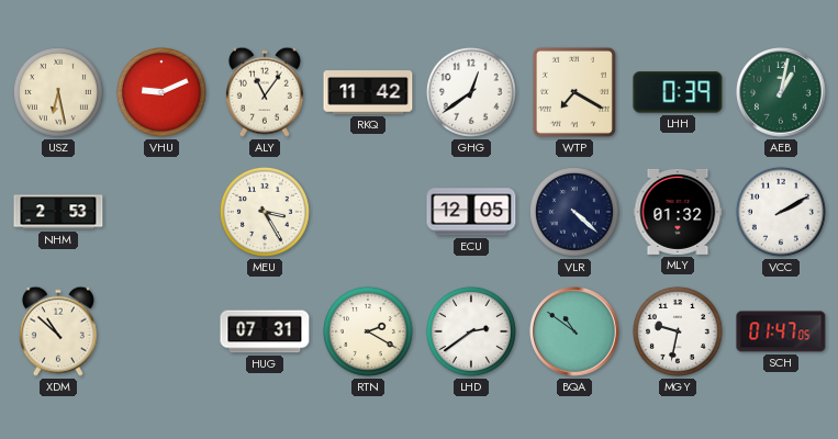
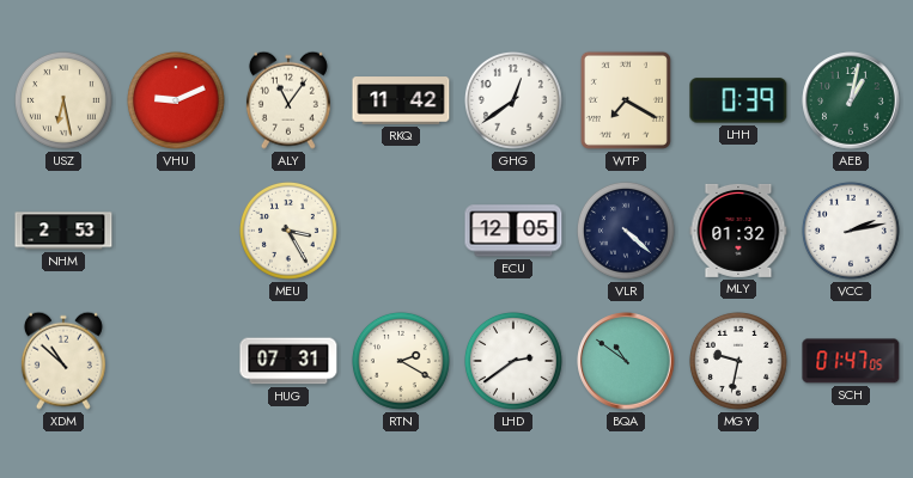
VCC: 2:10 -> 2:13
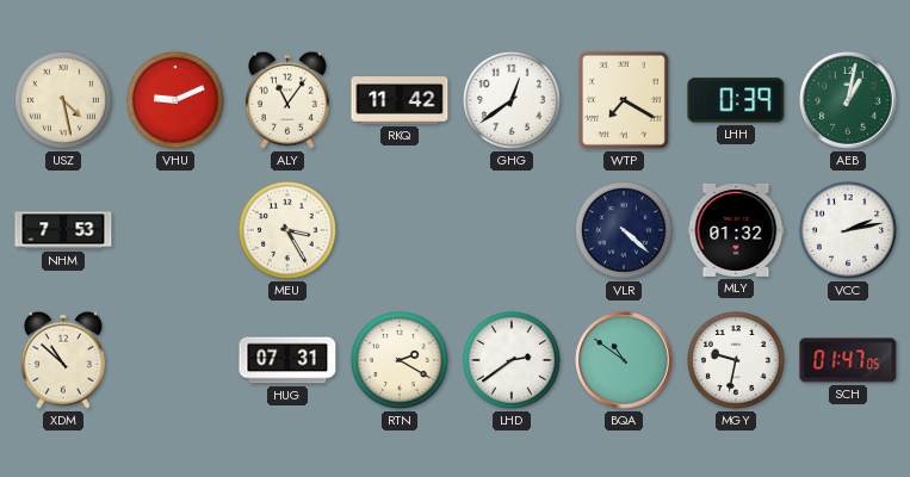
USZ: 6:28 -> 4:28
NHM: 2:53 -> 7:53
ECU: 12:05 -> none
